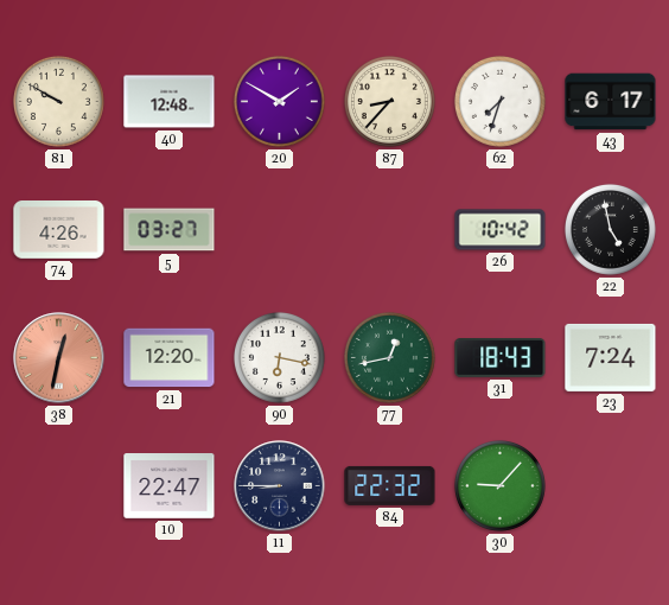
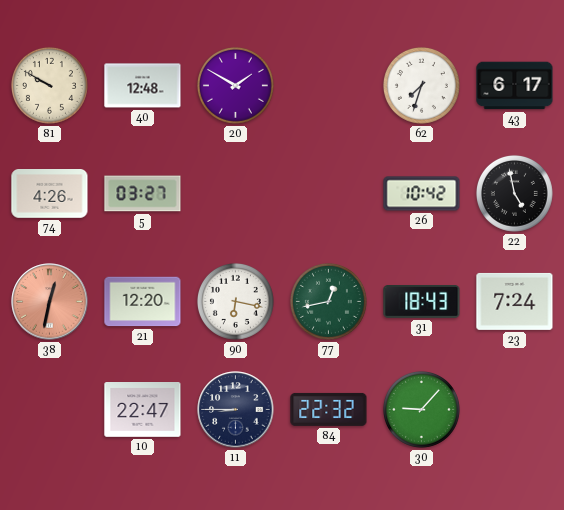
87: 8:37 -> none
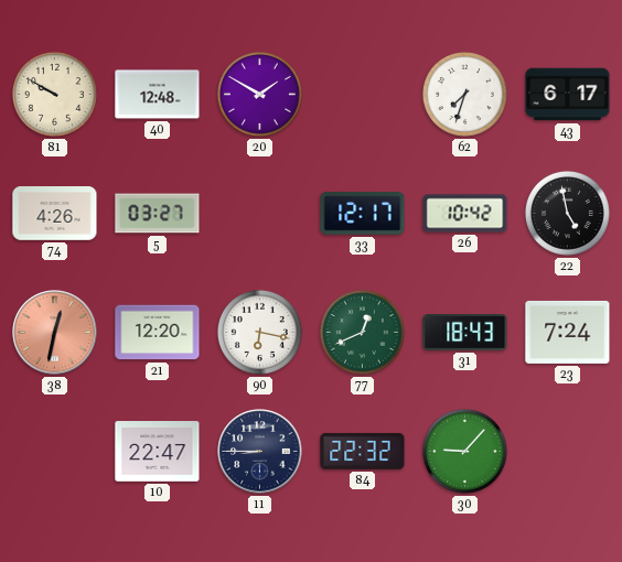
33: none -> 12:17
77: 12:43 -> 12:41
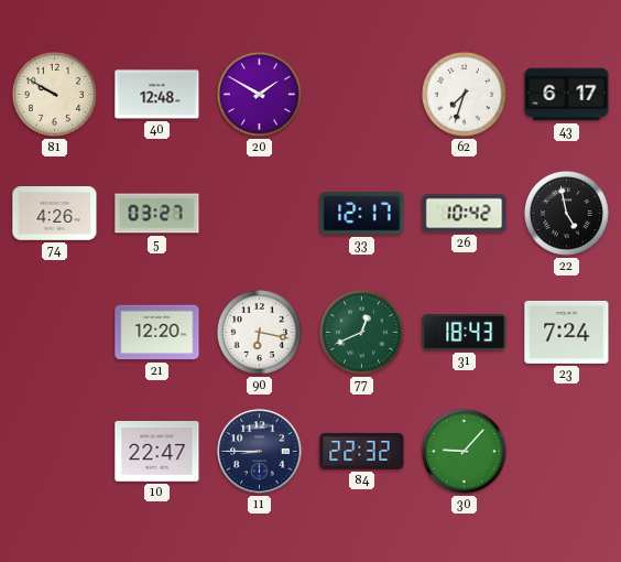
38: 12:32 -> none
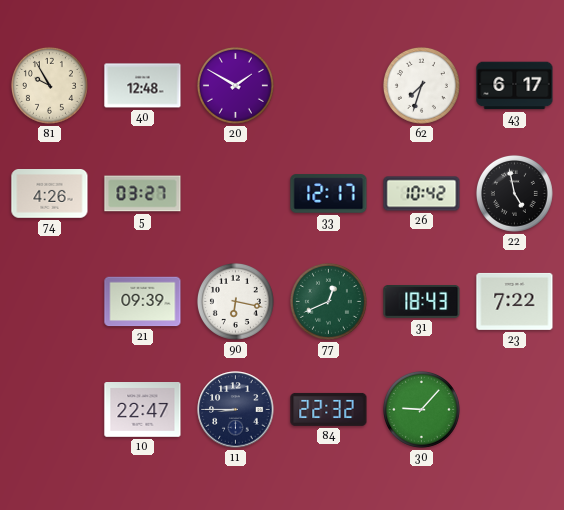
81: 9:50 -> 9:55
21: 12:20 -> 09:39
23: 7:24 -> 7:22
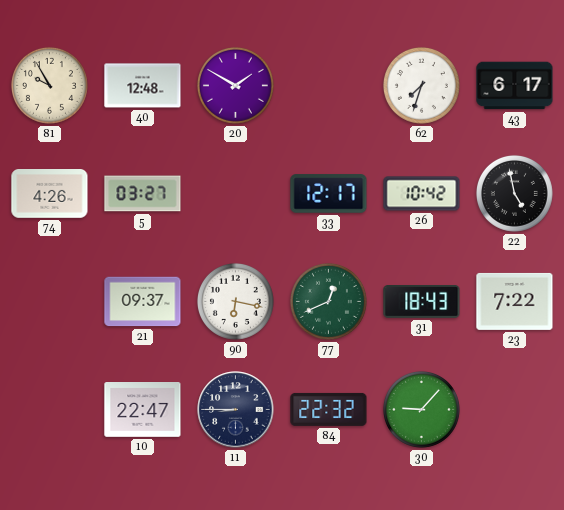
21: 09:39 -> 09:37
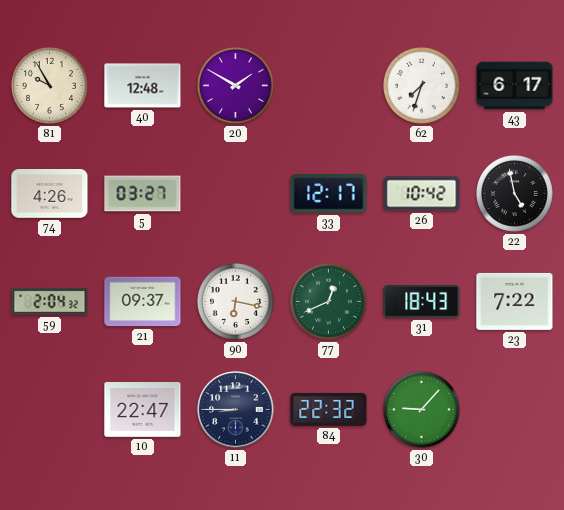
59: none -> 2:04
